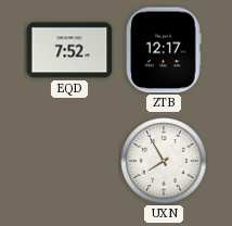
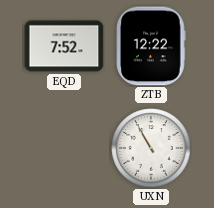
ZTB: 12:17 -> 12:22
UXN: 7:55 -> 10:55
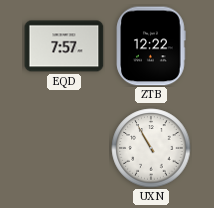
EQD: 7:52 -> 7:57
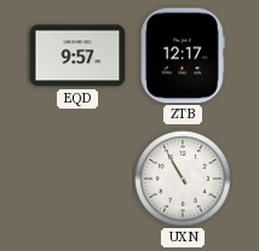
EQD: 7:57 -> 9:57
ZTB: 12:22 -> 12:17
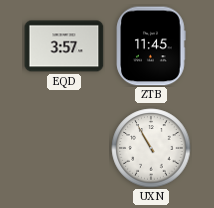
EQD: 9:57 -> 3:57
ZTB: 12:17 -> 11:45
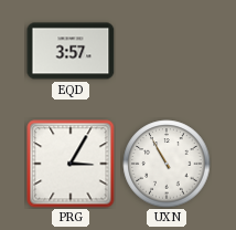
ZTB: 11:45 -> none
PRG: none -> 3:05
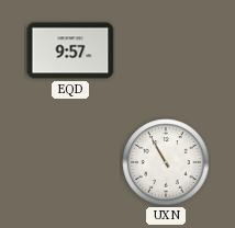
EQD: 3:57 -> 9:57
PRG: 3:05 -> none
